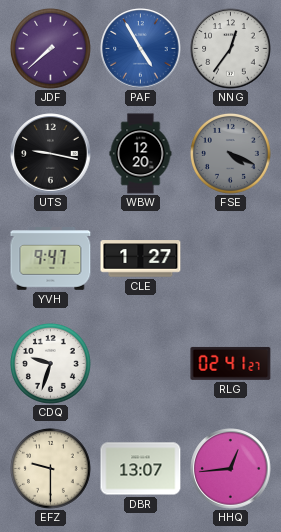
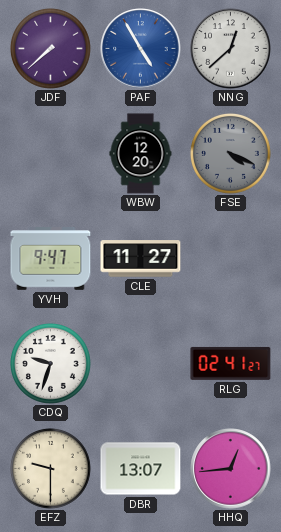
NNG: 12:36 -> 12:38
UTS: 9:17 -> none
CLE: 1:27 -> 11:27
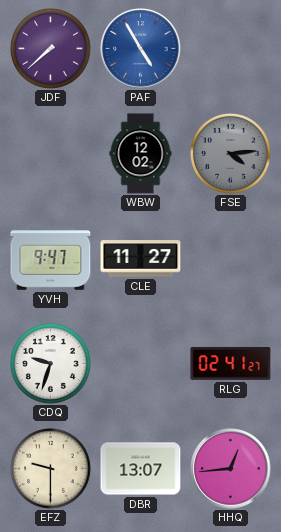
NNG: 12:38 -> none
WBW: 12:20 -> 12:02
FSE: 4:19 -> 4:14
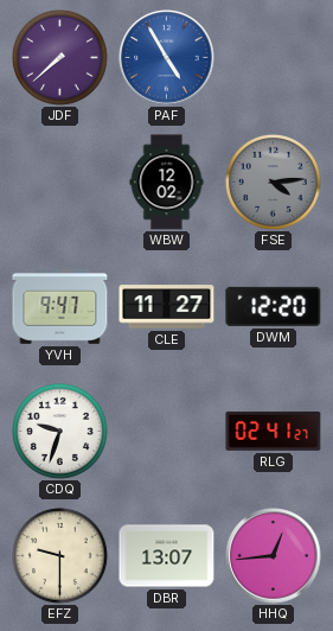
DWM: none -> 12:20
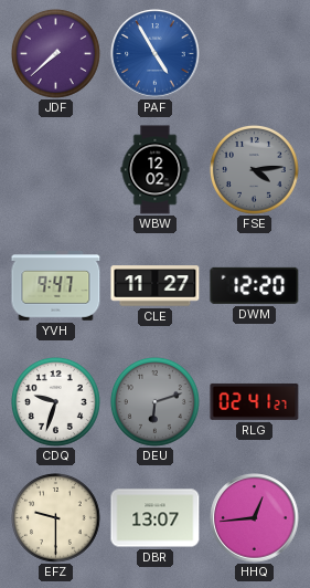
DEU: none -> 6:12
